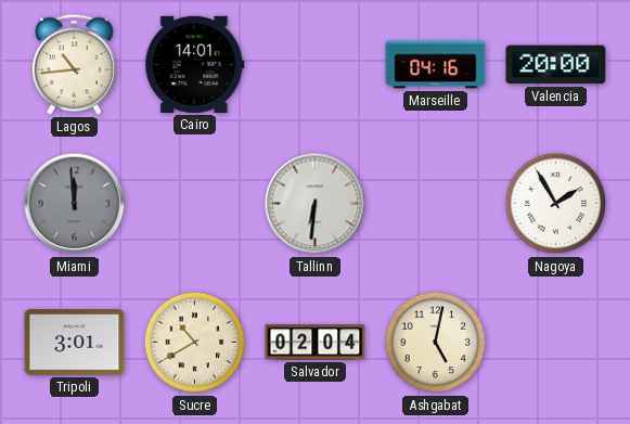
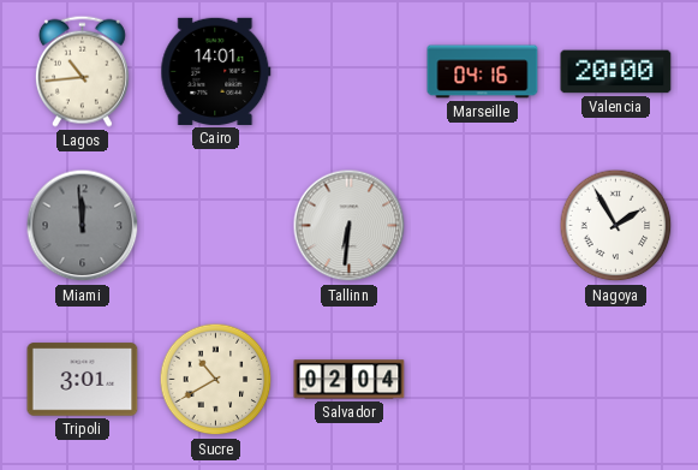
Ashgabat: 5:02 -> none
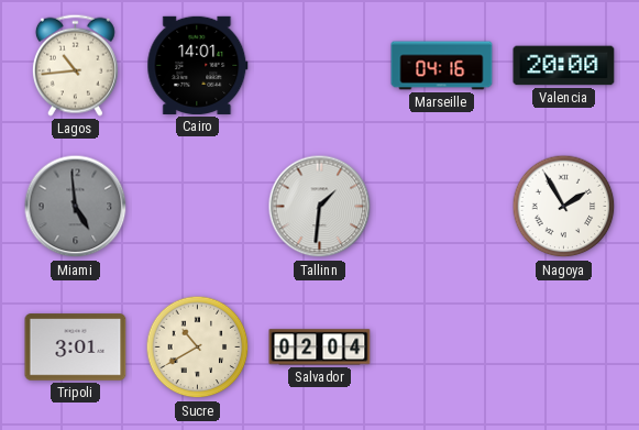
Miami: 11:59 -> 4:59
Tallinn: 6:31 -> 1:31
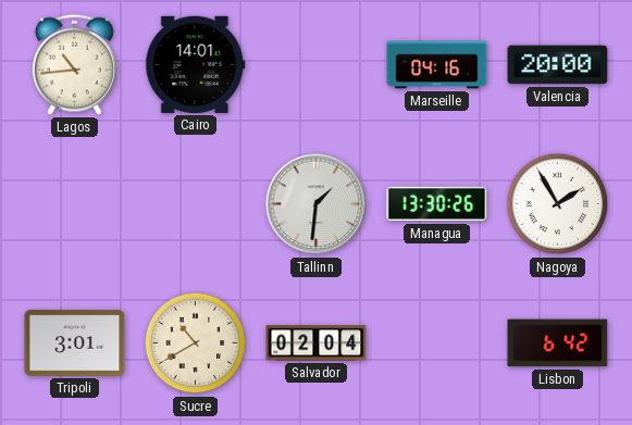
Miami: 4:59 -> none
Managua: none -> 13:30
Lisbon: none -> 6:42
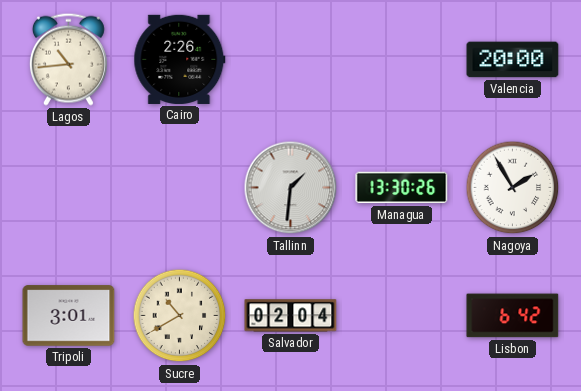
Cairo: 14:01 -> 2:26
Marseille: 04:16 -> none
